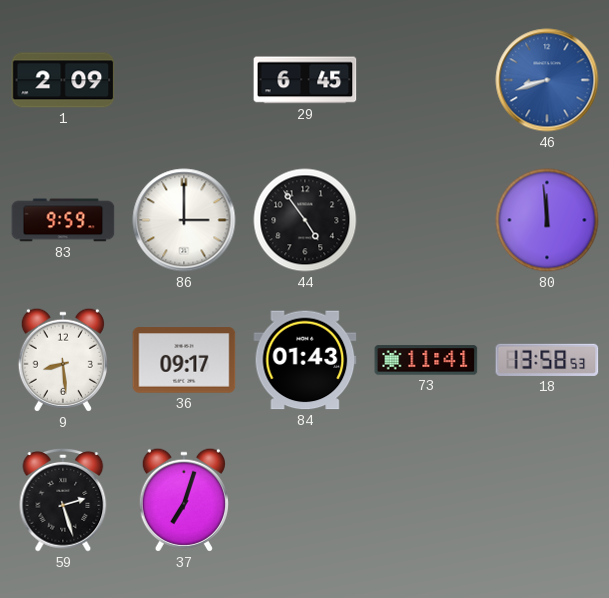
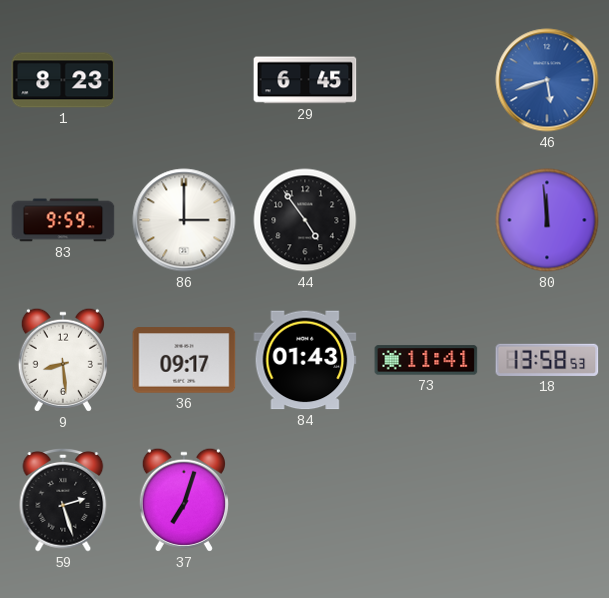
1: 2:09 -> 8:23
46: 8:42 -> 5:42
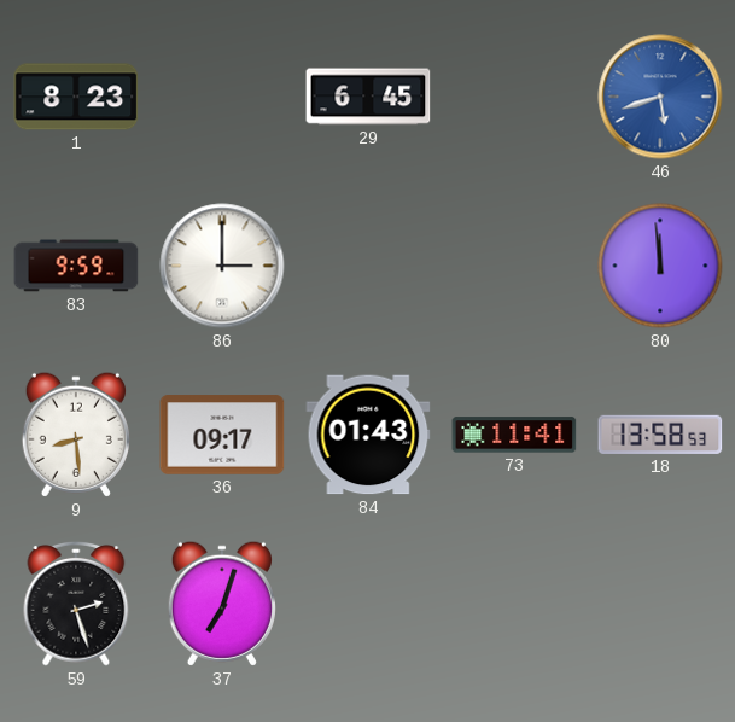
44: 4:54 -> none
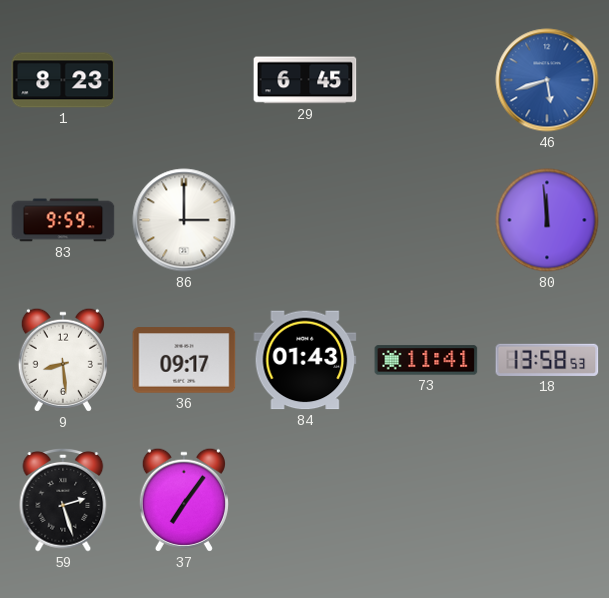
37: 7:03 -> 7:06
